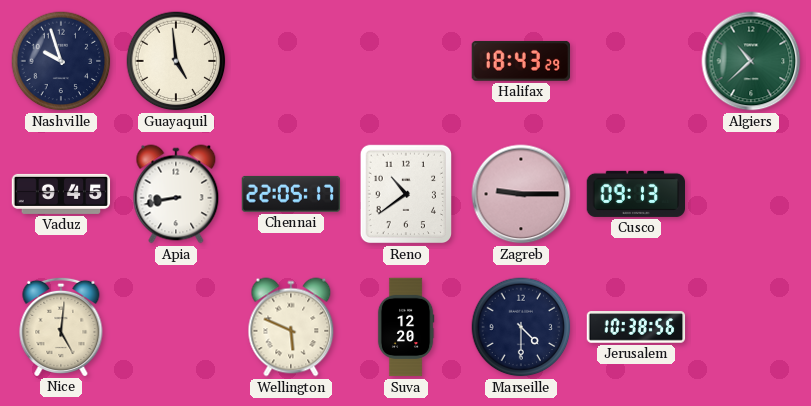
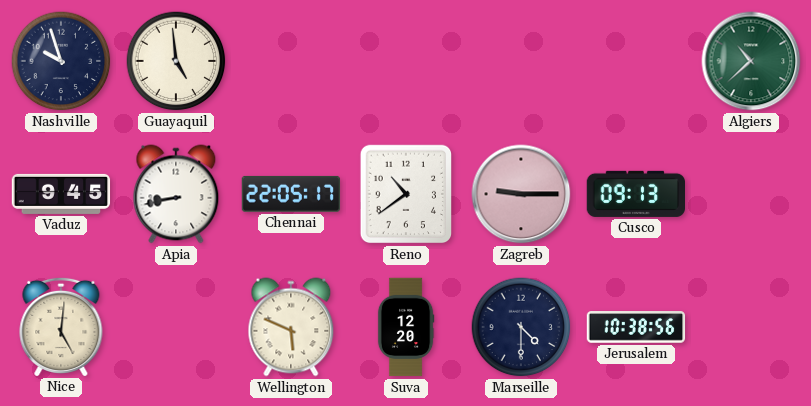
Halifax: 18:43 -> none
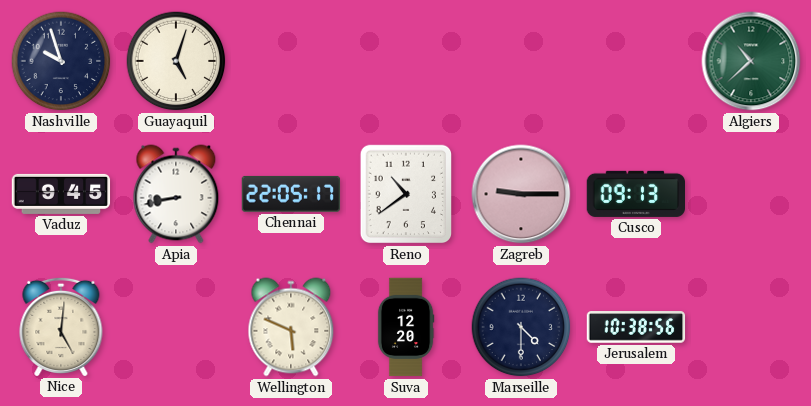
Guayaquil: 4:59 -> 5:03
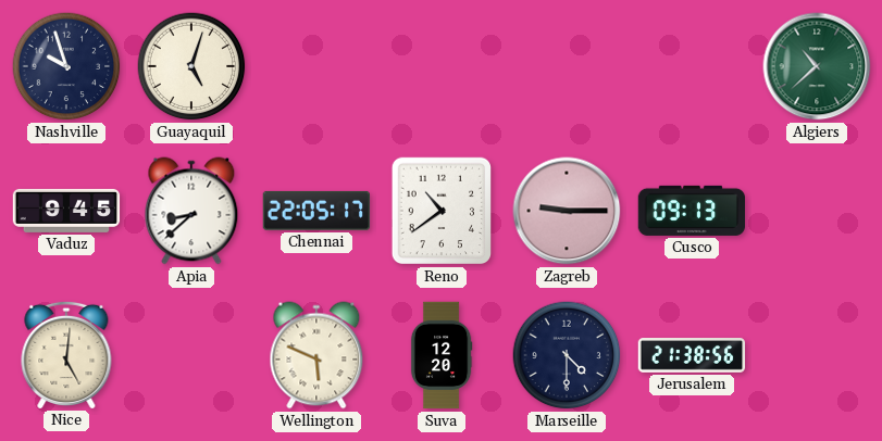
Apia: 8:43 -> 8:38
Jerusalem: 10:38 -> 21:38
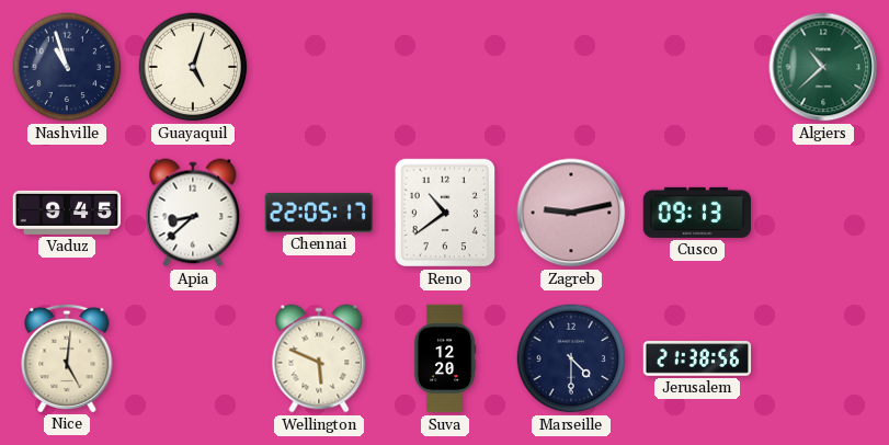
Nashville: 9:57 -> 10:57
Zagreb: 9:15 -> 9:13
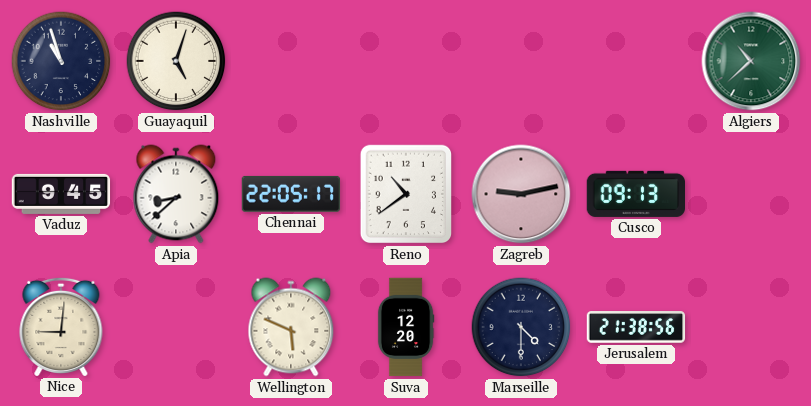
Nice: 5:01 -> 9:01
